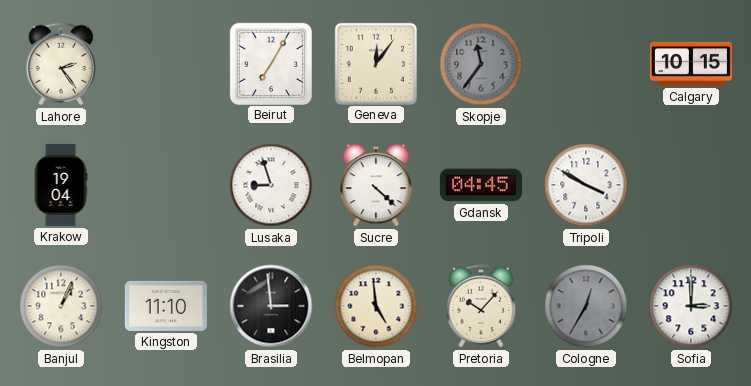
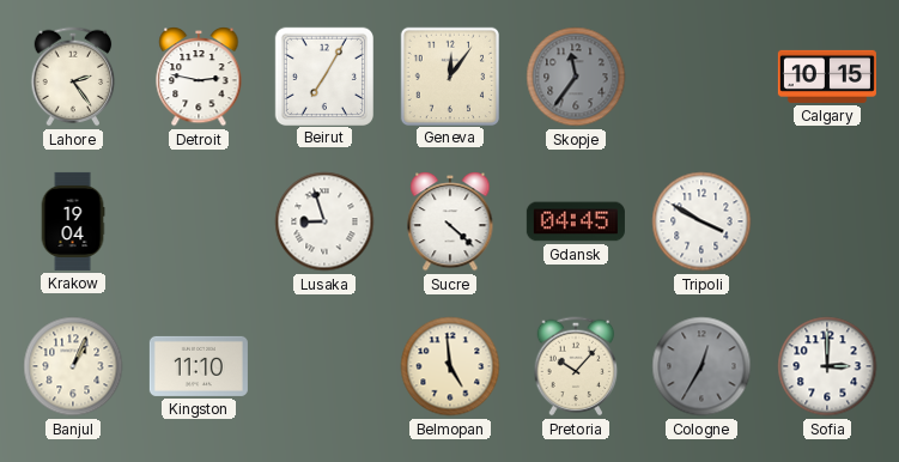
Detroit: none -> 2:47
Brasilia: 2:59 -> none
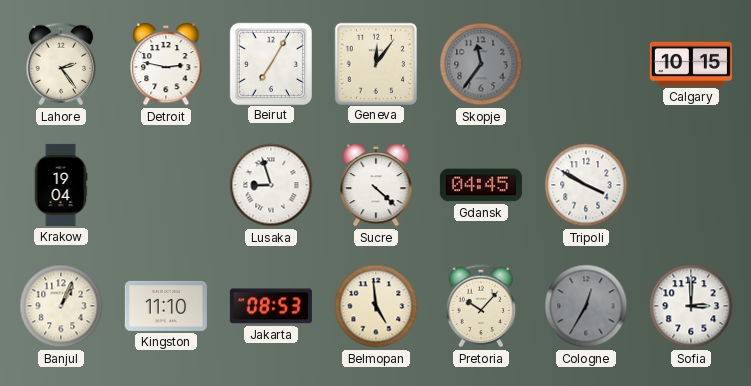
Jakarta: none -> 08:53
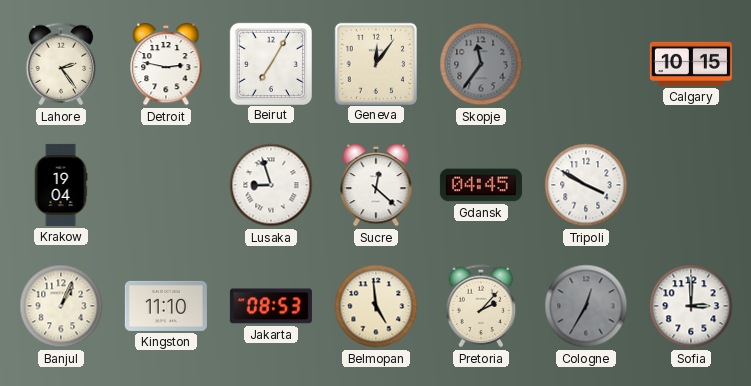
Sucre: 4:22 -> 12:22
Pretoria: 10:07 -> 2:07
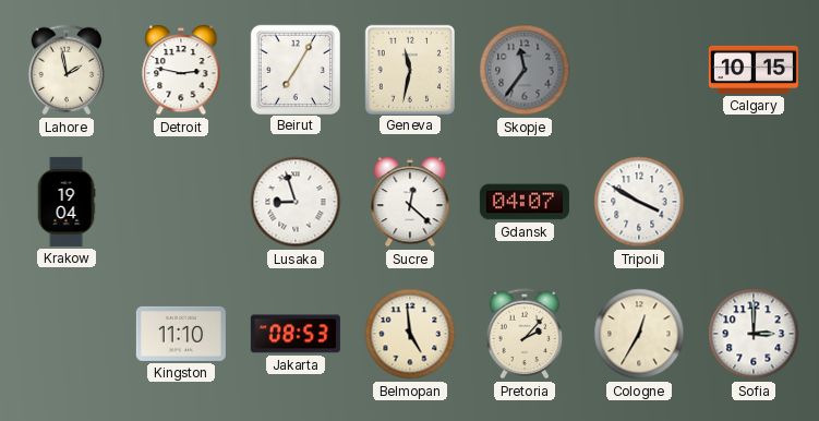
Lahore: 2:24 -> 1:58
Geneva: 12:06 -> 11:32
Gdansk: 04:45 -> 04:07
Banjul: 1:04 -> none
Cologne dial: grey -> cream
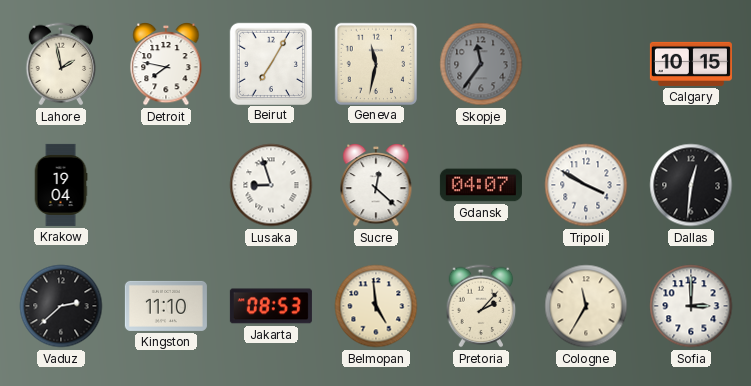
Detroit: 2:47 -> 7:47
Dallas: none -> 12:31
Vaduz: none -> 2:38
Cologne: 12:35 -> 11:35
